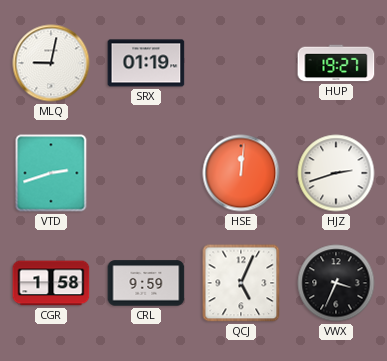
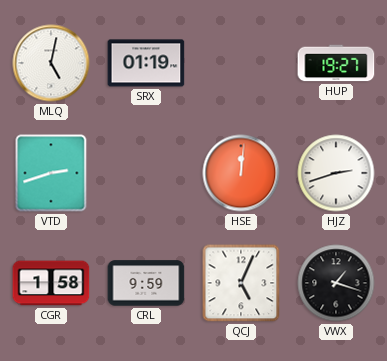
MLQ: 9:02 -> 5:02
VWX: 3:34 -> 1:18
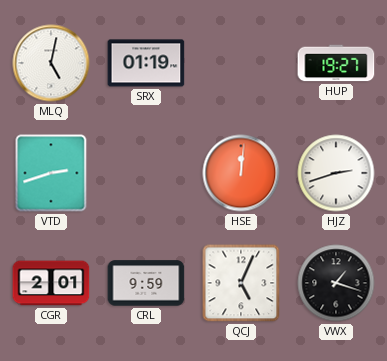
CGR: 1:58 -> 2:01
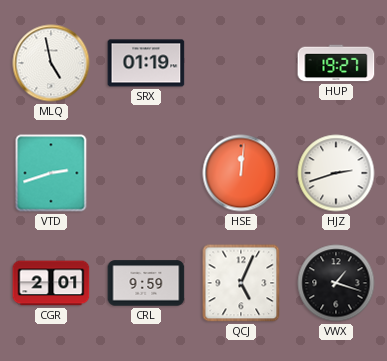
MLQ: 5:02 -> 4:58
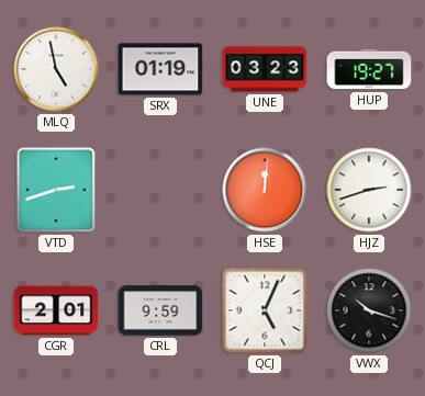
UNE: none -> 03:23
VWX: 1:18 -> 10:18
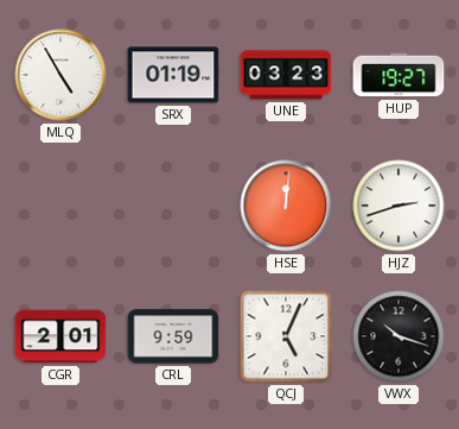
MLQ: 4:58 -> 4:55
VTD: 2:42 -> none
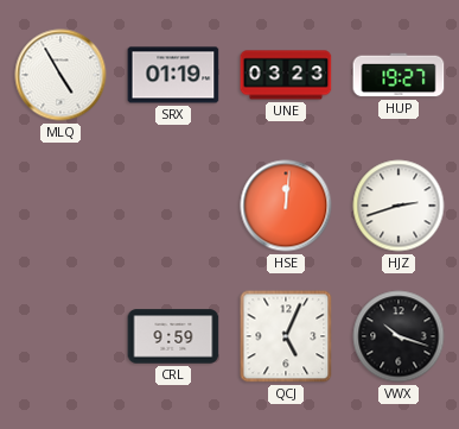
CGR: 2:01 -> none
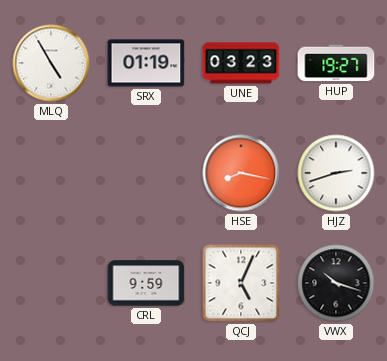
HSE: 12:01 -> 8:17
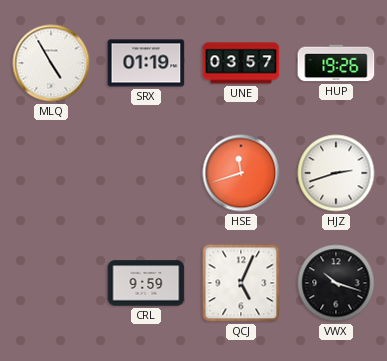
UNE: 03:23 -> 03:57
HUP: 19:27 -> 19:26
HSE: 8:17 -> 11:42
